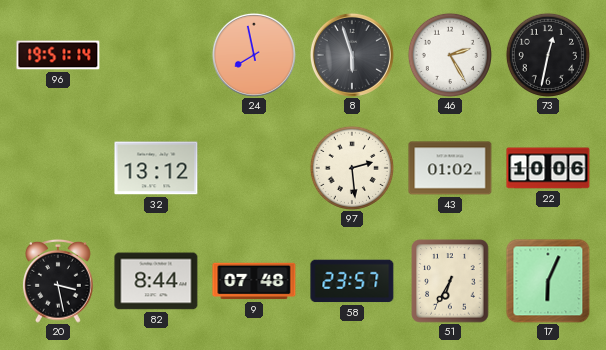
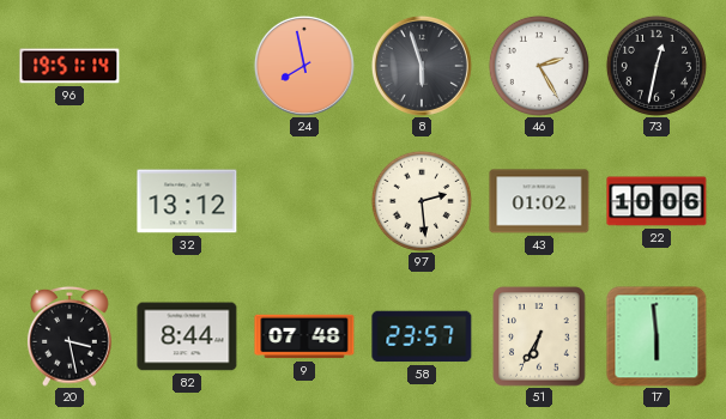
17: 6:04 -> 5:59
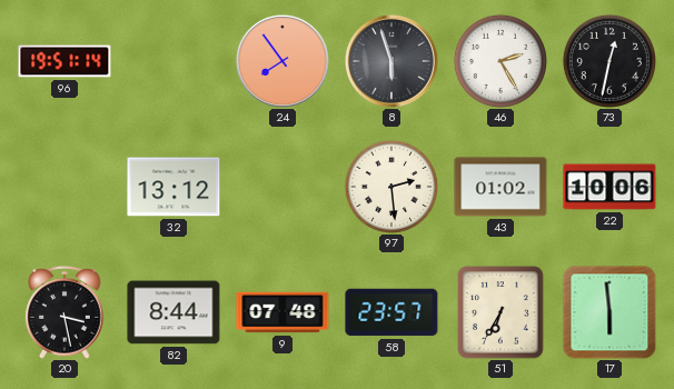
24: 7:58 -> 7:54
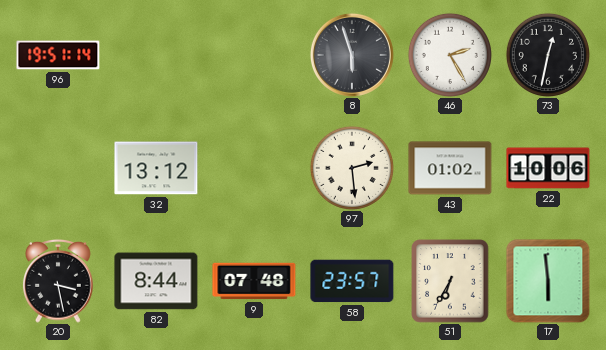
24: 7:54 -> none
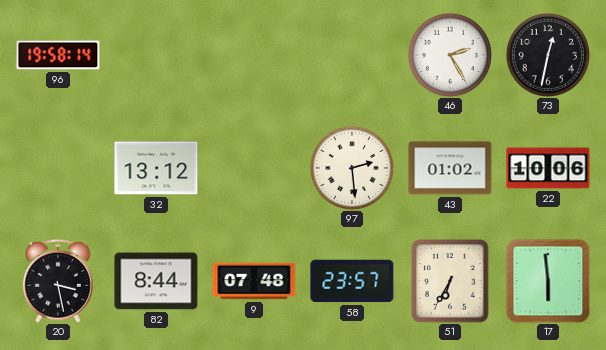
96: 19:51 -> 19:58
8: 5:57 -> none
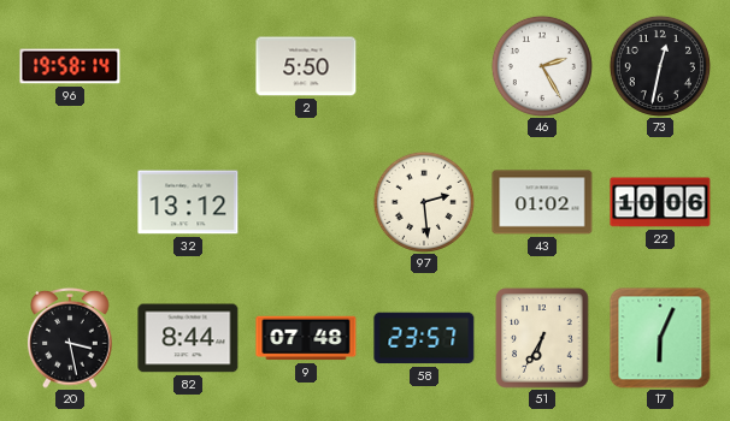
2: none -> 5:50
17: 5:59 -> 6:04
